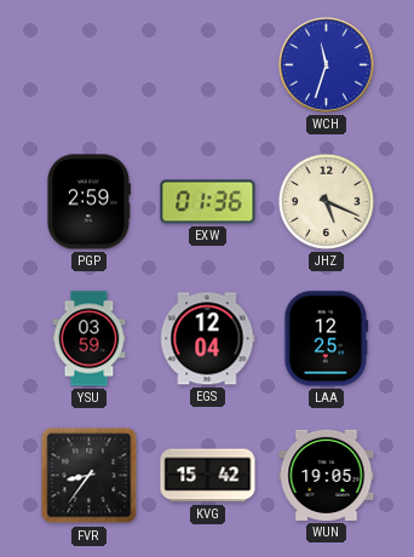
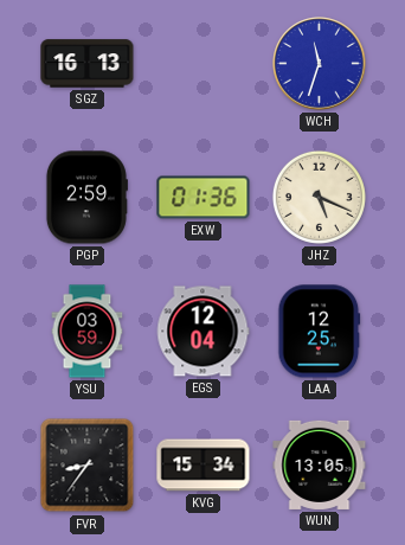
SGZ: none -> 16:13
KVG: 15:42 -> 15:34
WUN: 19:05 -> 13:05
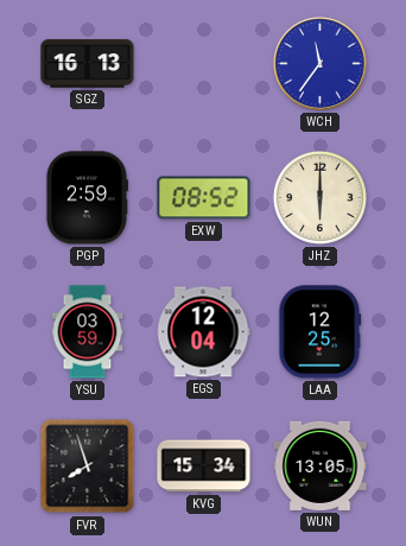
WCH: 11:33 -> 11:36
EXW: 01:36 -> 08:52
JHZ: 5:19 -> 6:00
FVR: 8:36 -> 7:57
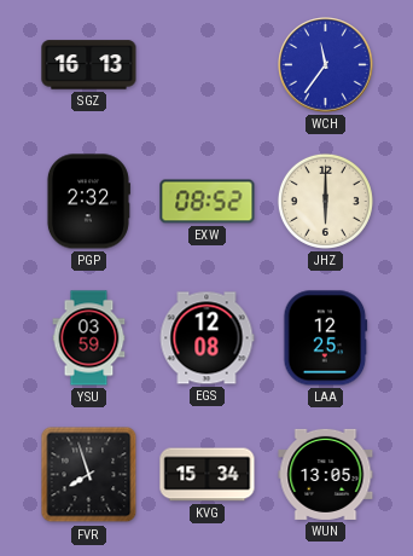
PGP: 2:59 -> 2:32
EGS: 12:04 -> 12:08
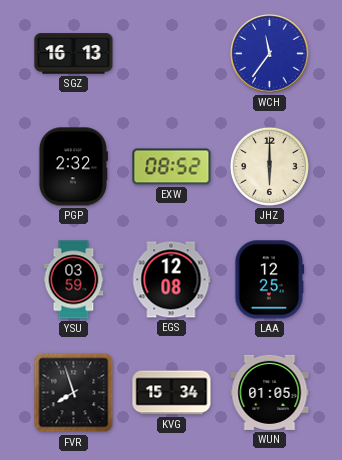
WUN: 13:05 -> 01:05
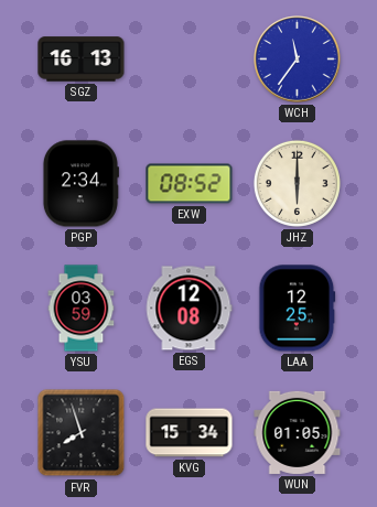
PGP: 2:32 -> 2:34
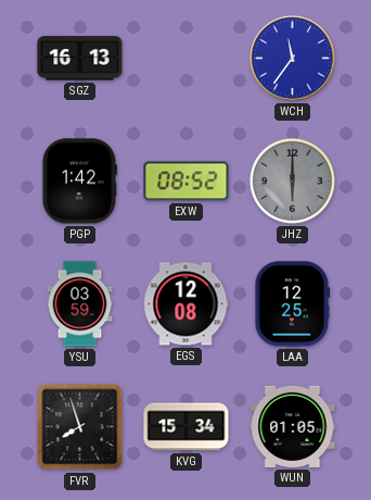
PGP: 2:34 -> 1:42
JHZ dial: cream -> grey
